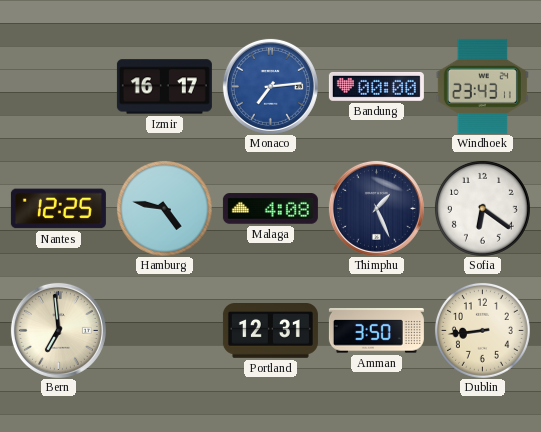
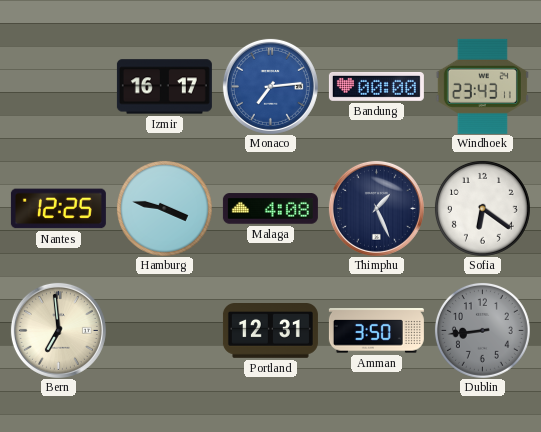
Hamburg: 4:47 -> 3:47
Dublin dial: cream -> grey
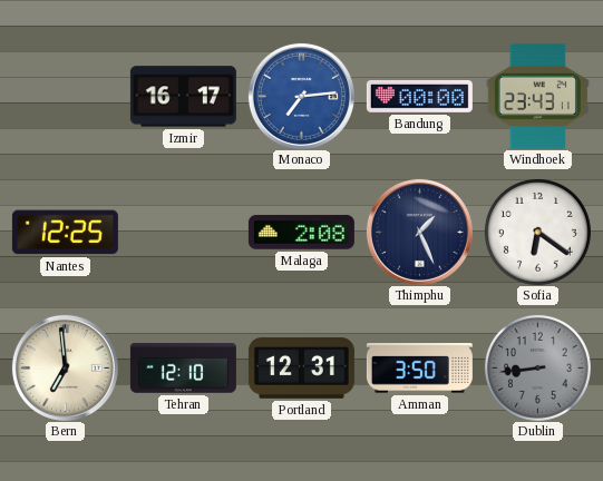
Hamburg: 3:47 -> none
Malaga: 4:08 -> 2:08
Tehran: none -> 12:10
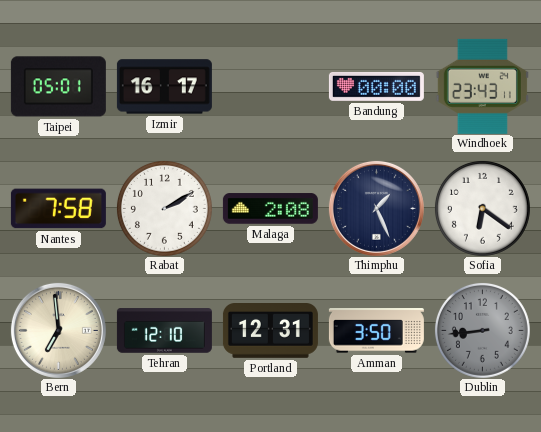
Taipei: none -> 05:01
Monaco: 7:14 -> none
Nantes: 12:25 -> 7:58
Rabat: none -> 2:10
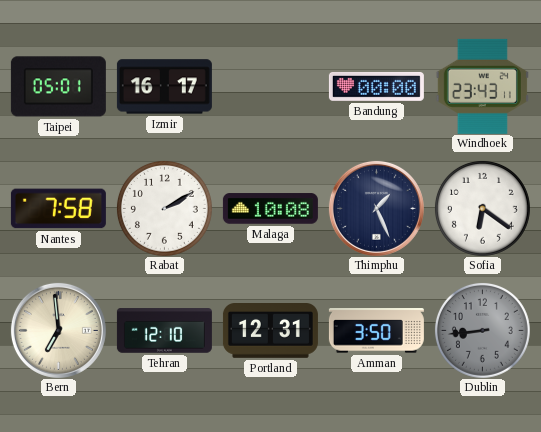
Malaga: 2:08 -> 10:08
